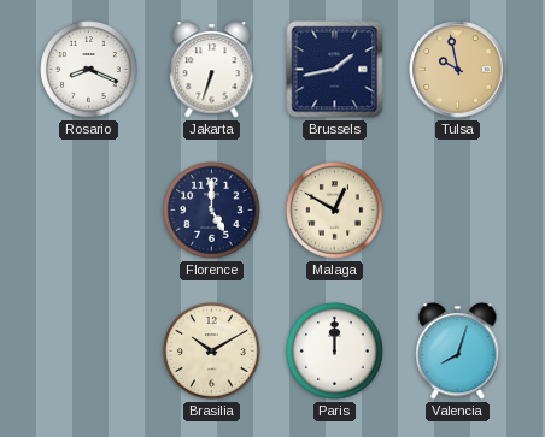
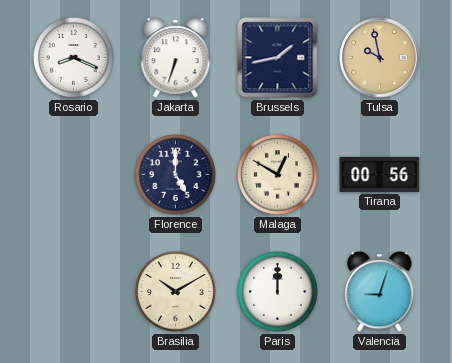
Tirana: none -> 00:56
Valencia: 8:03 -> 9:03
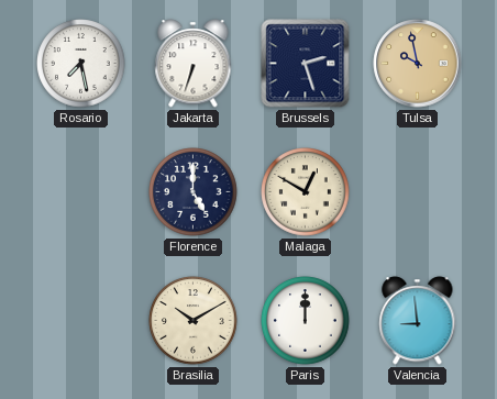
Rosario: 8:19 -> 7:28
Brussels: 1:43 -> 2:27
Tirana: 00:56 -> none
Valencia: 9:03 -> 8:59
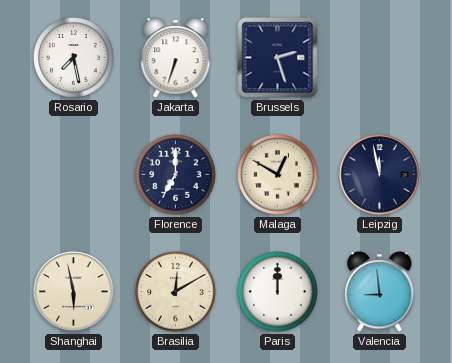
Tulsa: 9:58 -> none
Florence: 5:00 -> 7:00
Leipzig: none -> 11:58
Shanghai: none -> 5:58
Brasilia: 10:10 -> 12:10
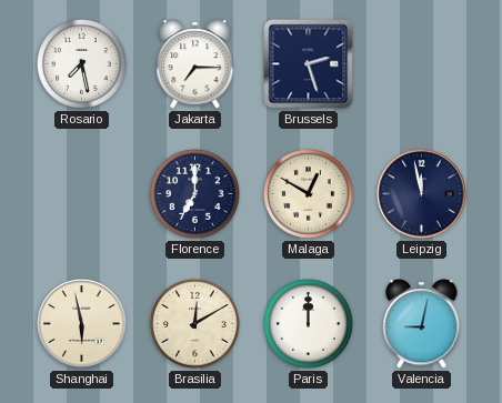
Jakarta: 6:33 -> 7:15
Valencia: 8:59 -> 9:02
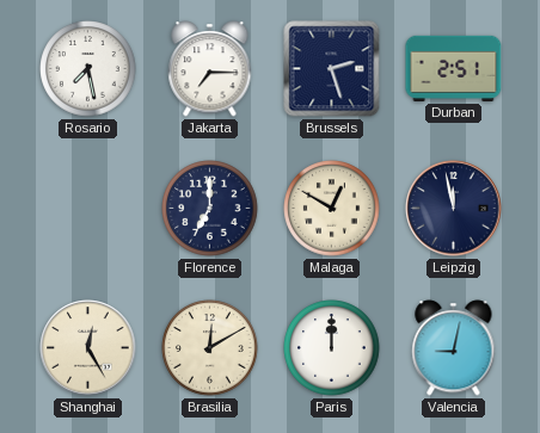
Durban: none -> 2:51
Shanghai: 5:58 -> 12:25
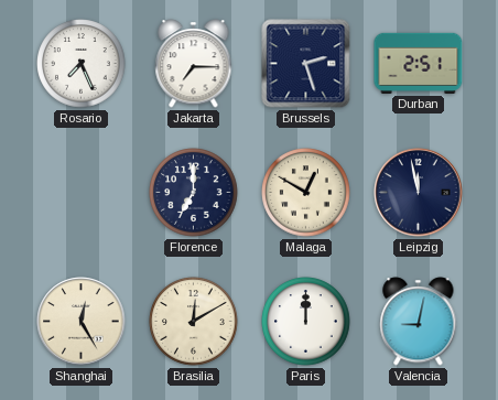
Rosario: 7:28 -> 7:26
